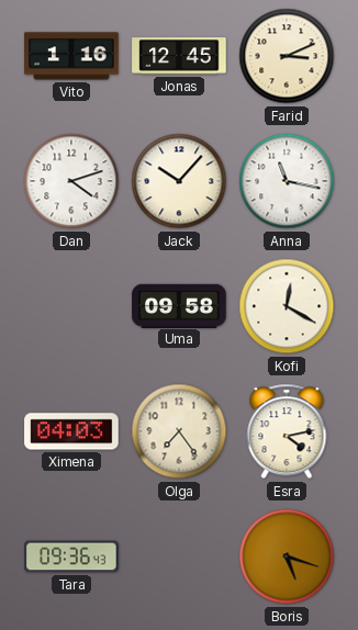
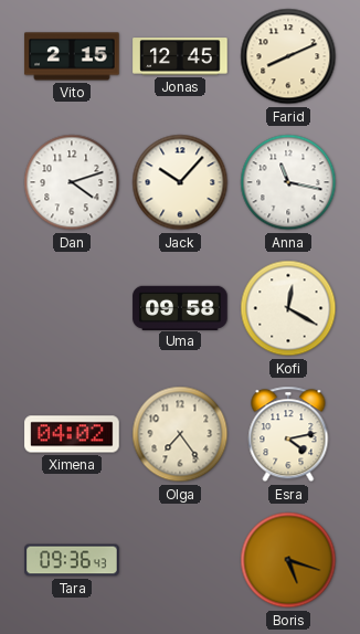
Vito: 1:16 -> 2:15
Farid: 3:11 -> 8:11
Ximena: 04:03 -> 04:02
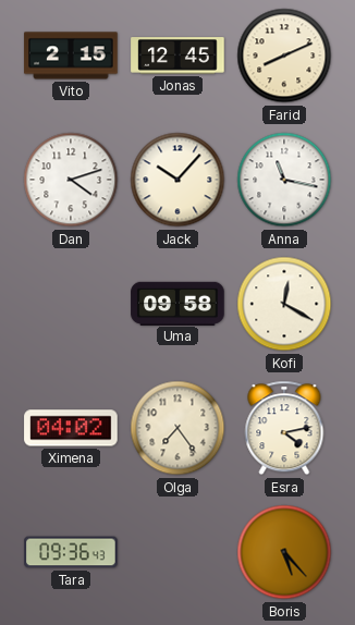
Boris: 5:18 -> 5:23
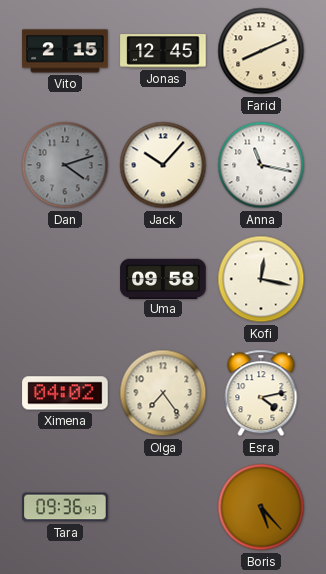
Dan dial: white -> grey
Kofi: 12:20 -> 12:17
